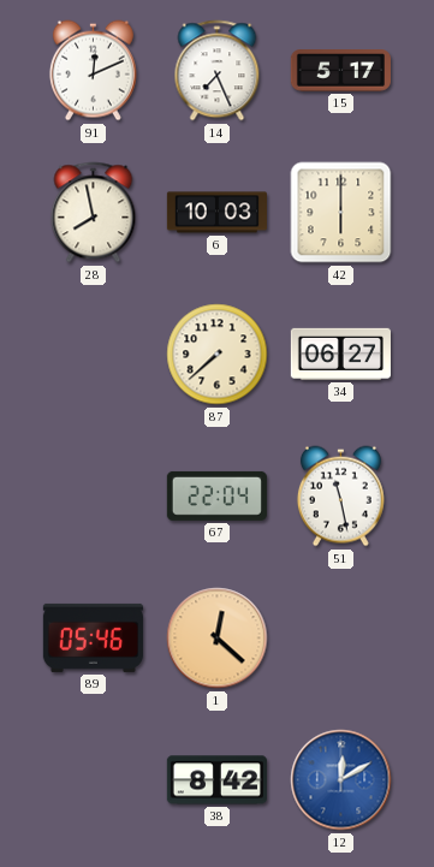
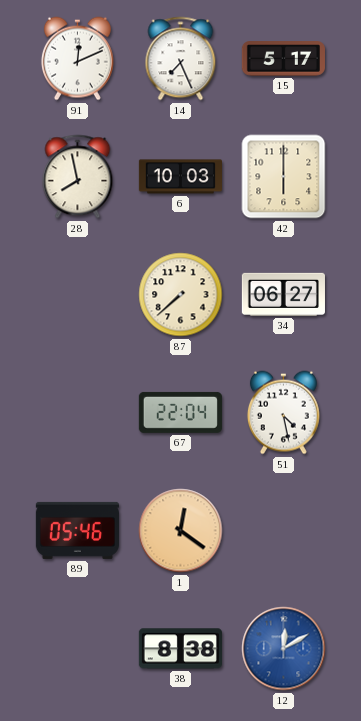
51: 11:28 -> 4:28
1: 12:22 -> 12:21
38: 8:42 -> 8:38
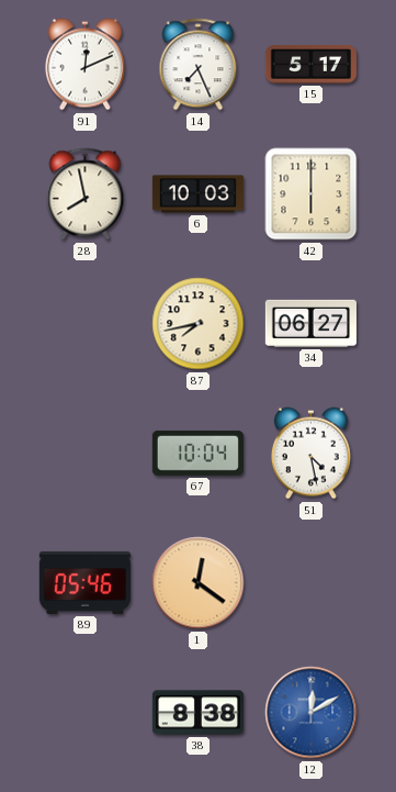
87: 7:38 -> 7:43
67: 22:04 -> 10:04
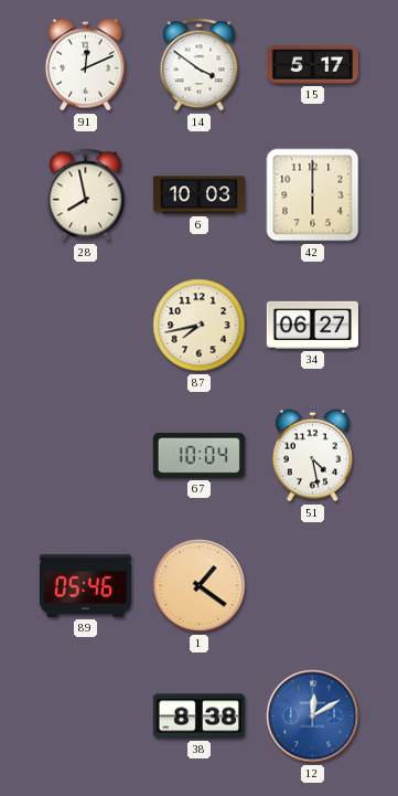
14: 7:26 -> 3:51
1: 12:21 -> 1:21
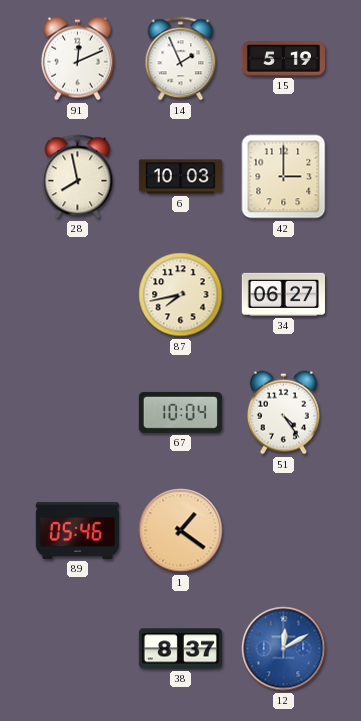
14: 3:51 -> 1:56
15: 5:17 -> 5:19
42: 6:00 -> 3:00
51: 4:28 -> 4:24
38: 8:38 -> 8:37
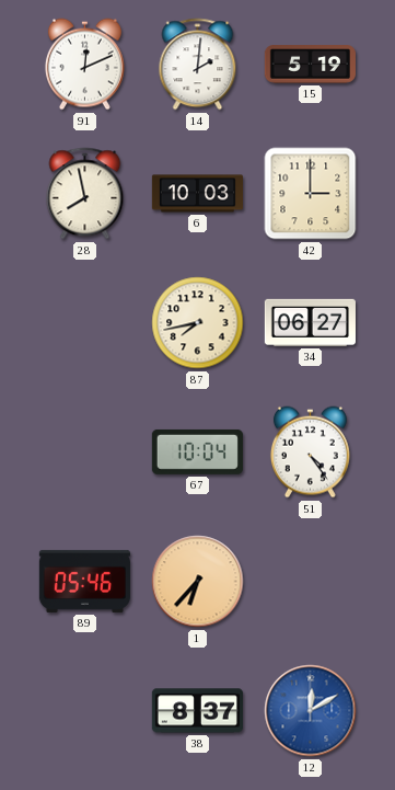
14: 1:56 -> 2:01
1: 1:21 -> 6:37
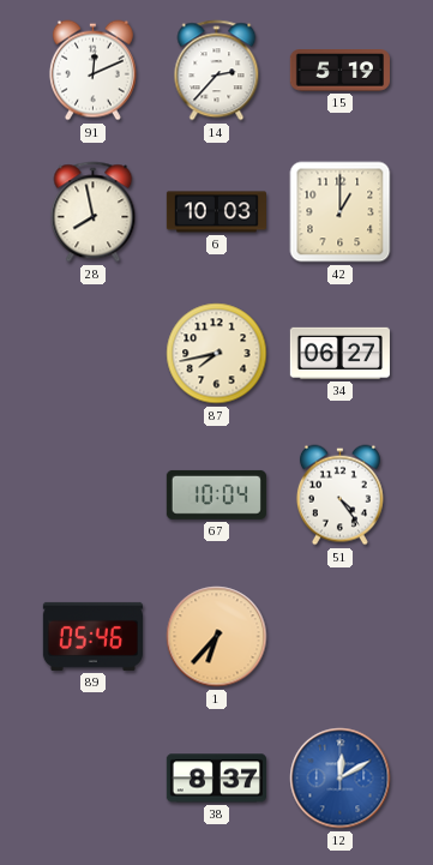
14: 2:01 -> 2:37
42: 3:00 -> 1:00
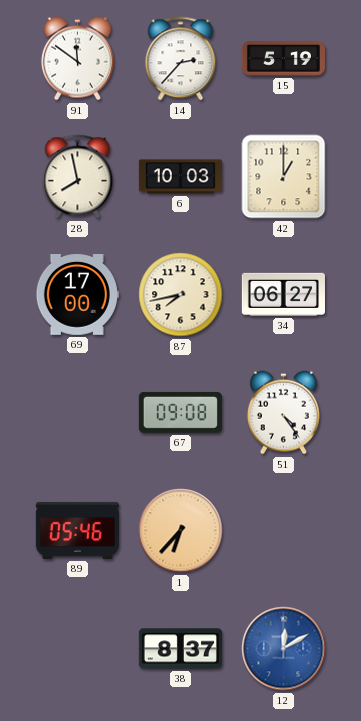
91: 12:11 -> 11:51
69: none -> 17:00
67: 10:04 -> 09:08
